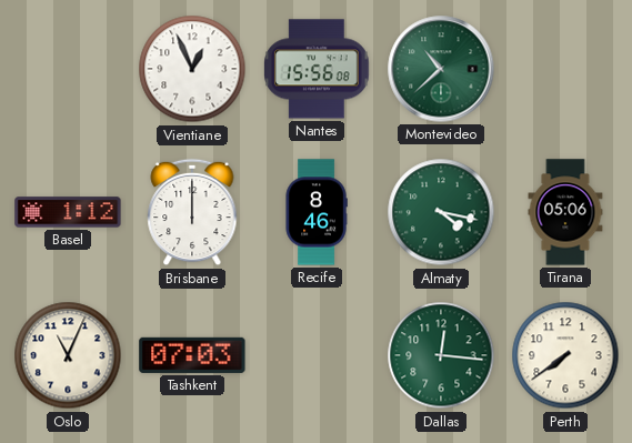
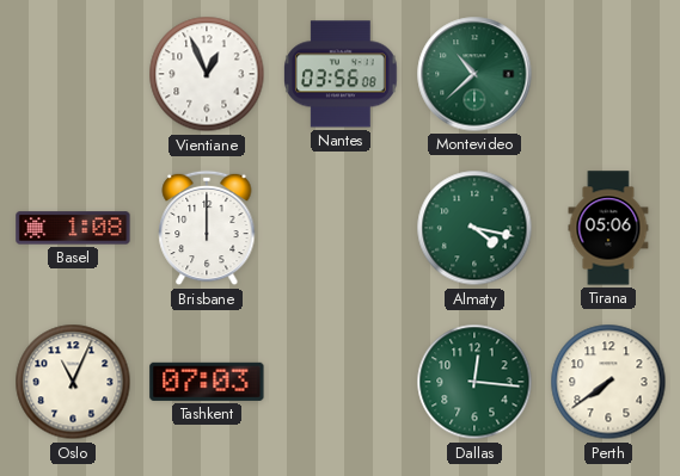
Nantes: 15:56 -> 03:56
Basel: 1:12 -> 1:08
Recife: 8:46 -> none
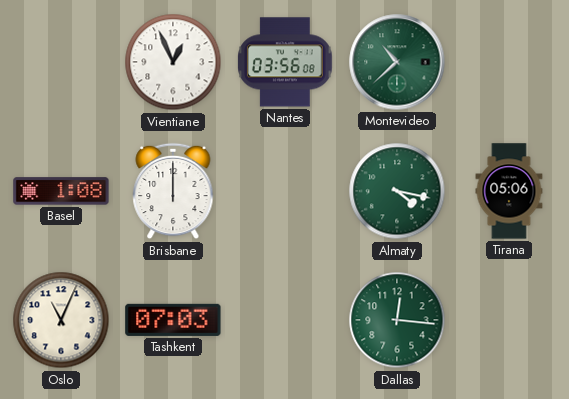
Perth: 7:39 -> none
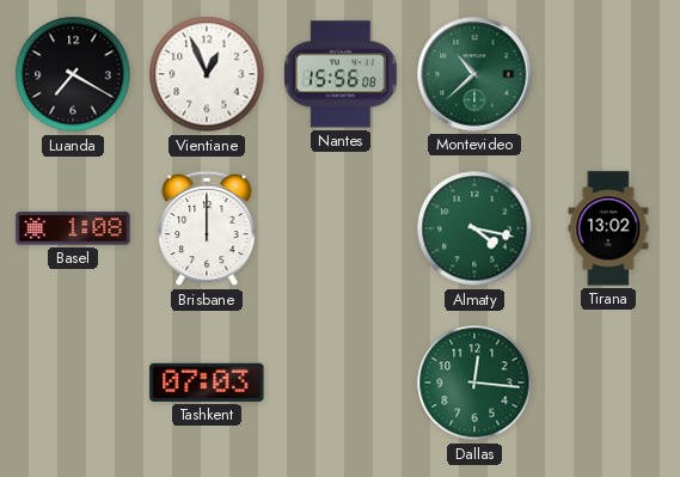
Luanda: none -> 7:20
Nantes: 03:56 -> 15:56
Tirana: 05:06 -> 13:02
Oslo: 11:04 -> none
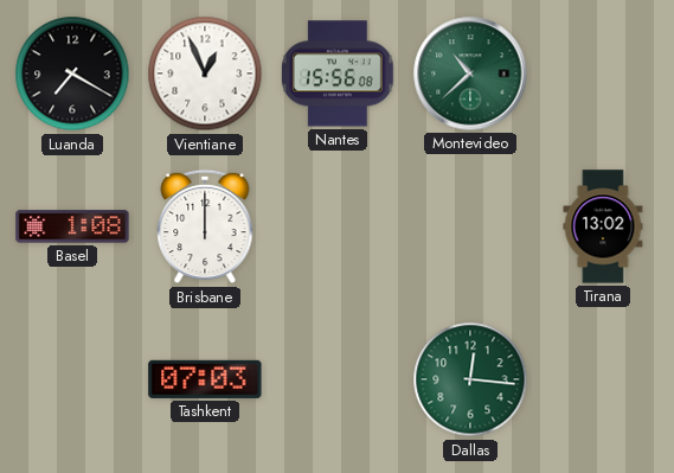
Almaty: 4:17 -> none
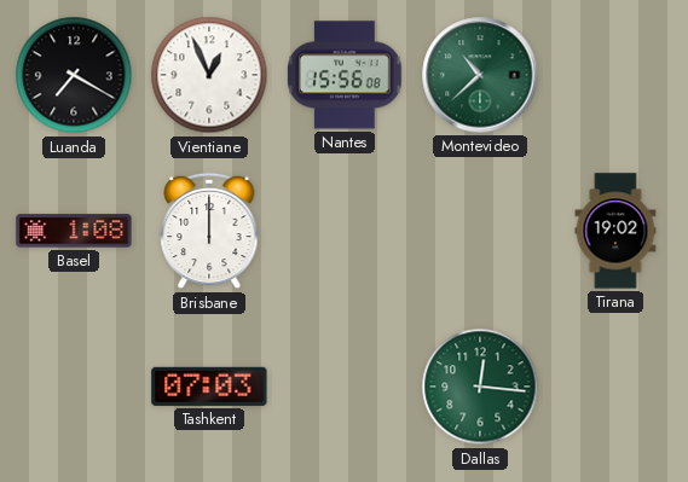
Tirana: 13:02 -> 19:02
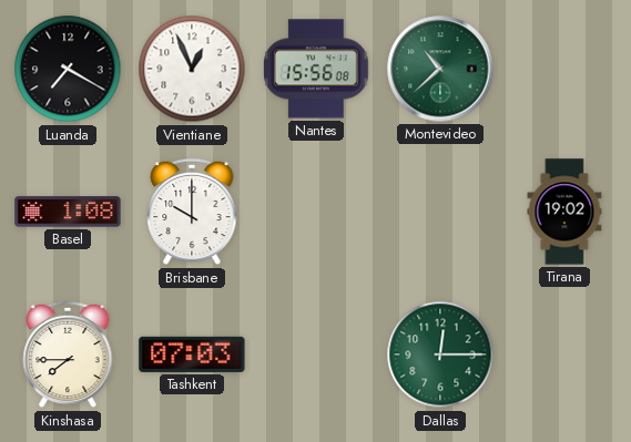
Brisbane: 12:00 -> 10:00
Kinshasa: none -> 7:45
Dallas: 12:16 -> 12:15
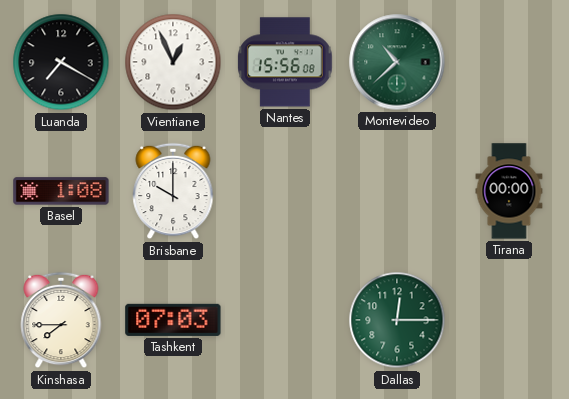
Tirana: 19:02 -> 00:00
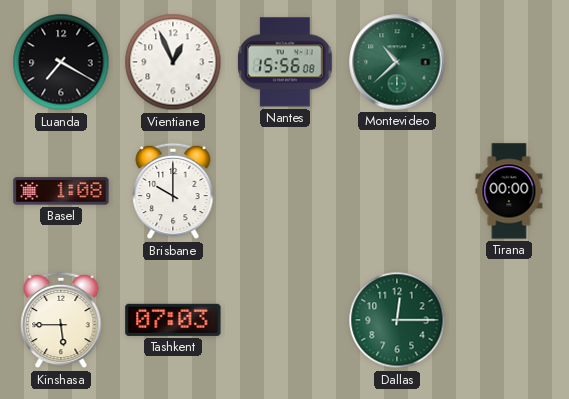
Kinshasa: 7:45 -> 5:45
